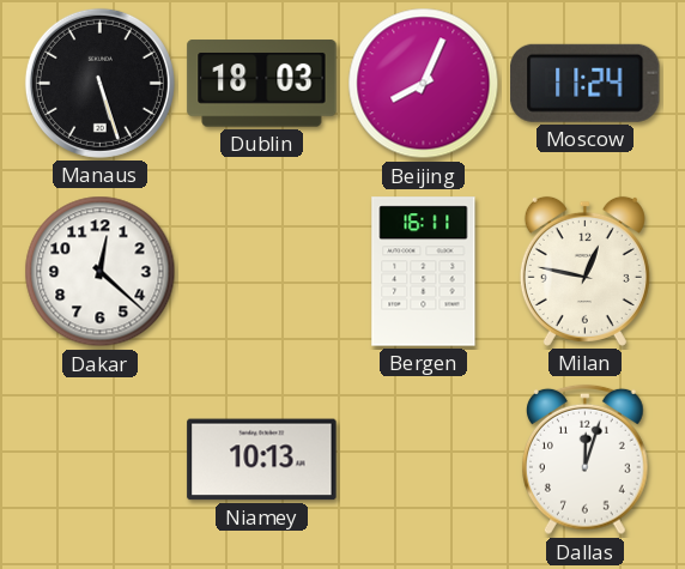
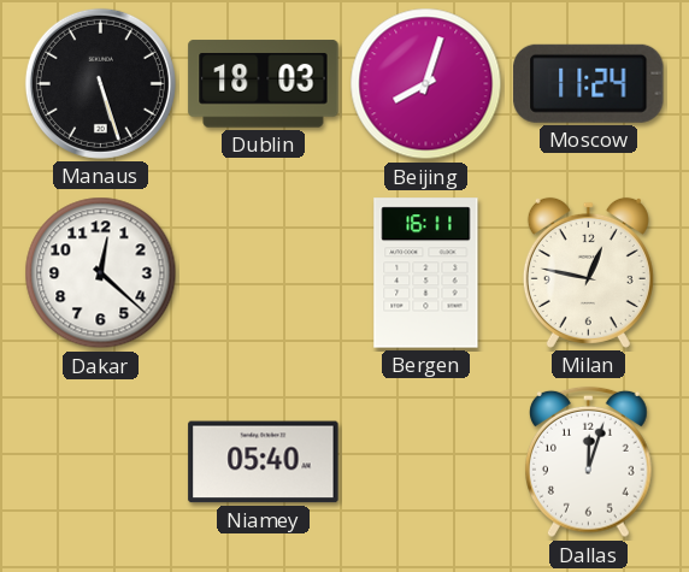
Beijing: 8:04 -> 8:03
Niamey: 10:13 -> 05:40
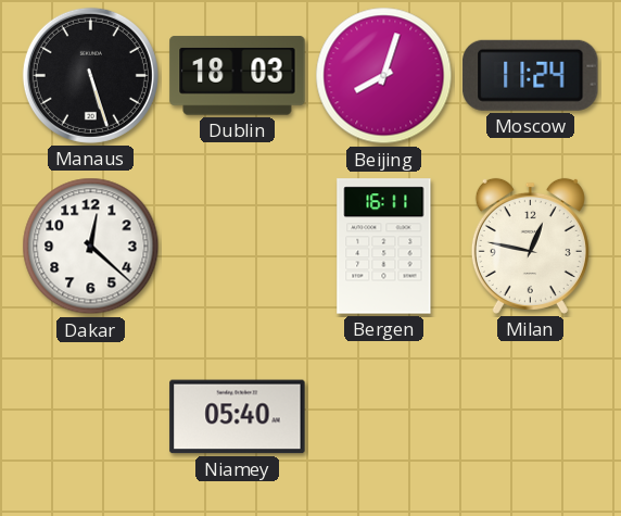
Dallas: 12:03 -> none
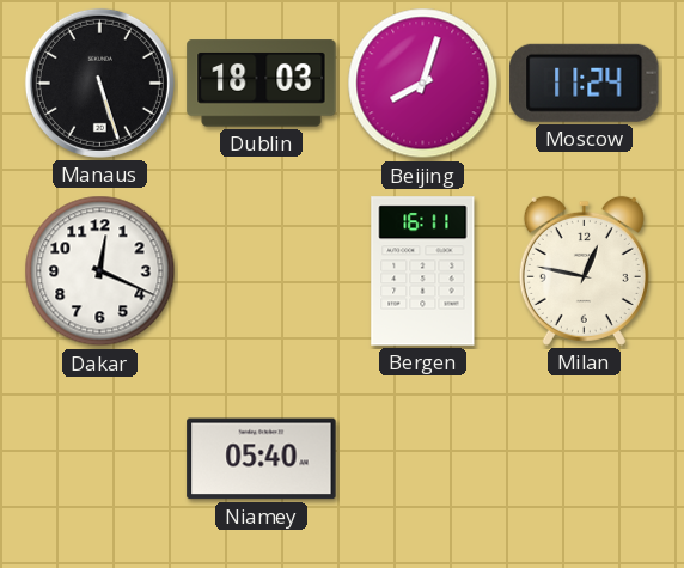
Dakar: 12:22 -> 12:19
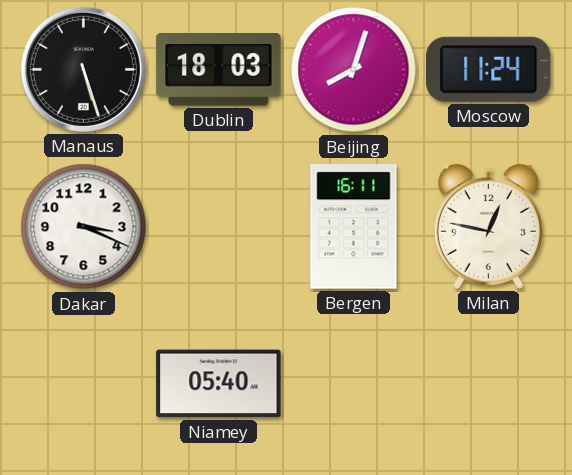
Dakar: 12:19 -> 3:19
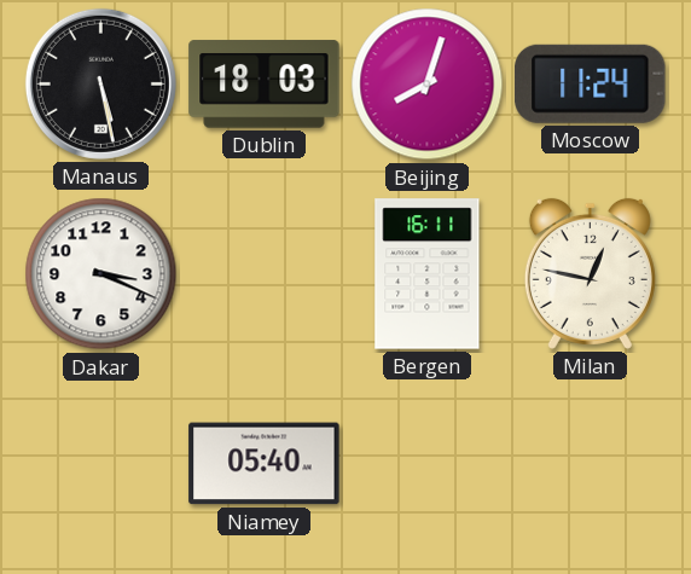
Manaus: 5:27 -> 5:28
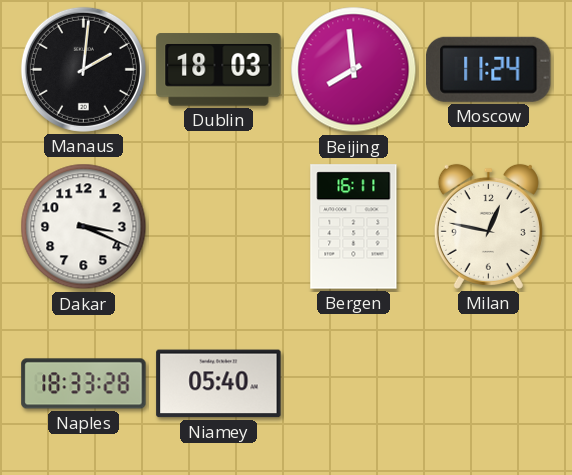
Manaus: 5:28 -> 2:01
Beijing: 8:03 -> 7:59
Naples: none -> 18:33
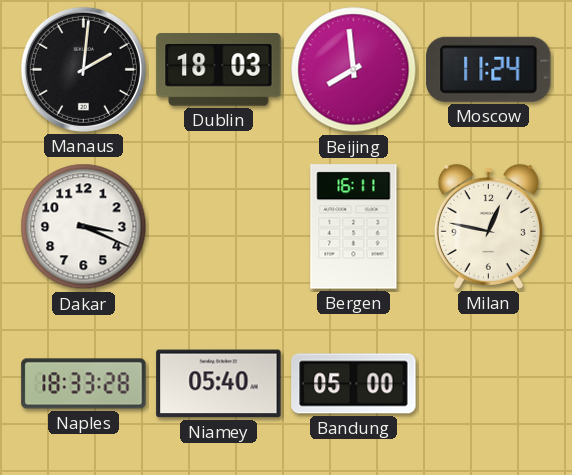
Bandung: none -> 05:00
